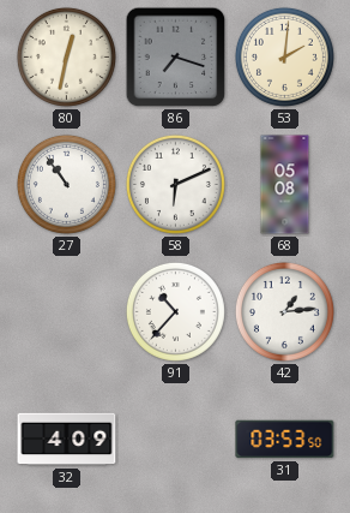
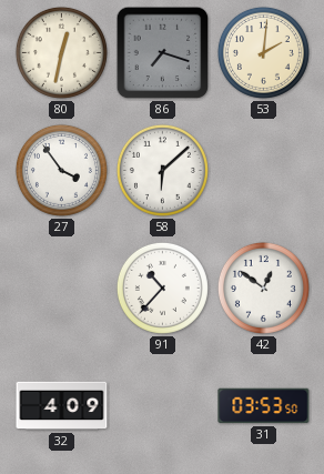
27: 10:54 -> 3:54
58: 6:11 -> 6:08
68: 05:08 -> none
42: 1:14 -> 12:51
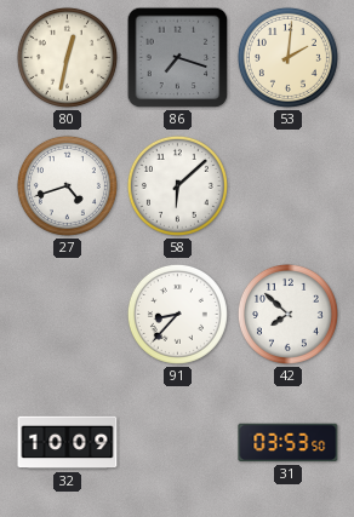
27: 3:54 -> 4:42
91: 10:37 -> 8:37
42: 12:51 -> 7:52
32: 4:09 -> 10:09
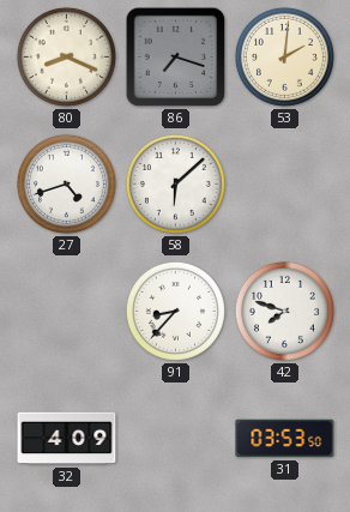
80: 12:32 -> 8:19
42: 7:52 -> 7:48
32: 10:09 -> 4:09
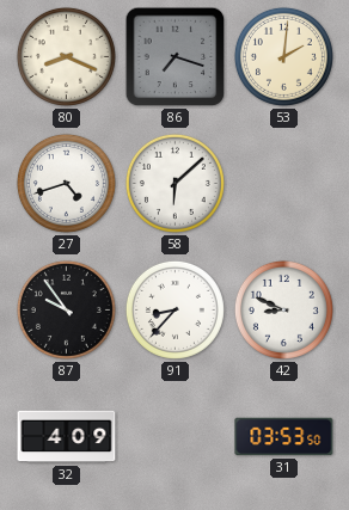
87: none -> 9:54
42: 7:48 -> 8:49
